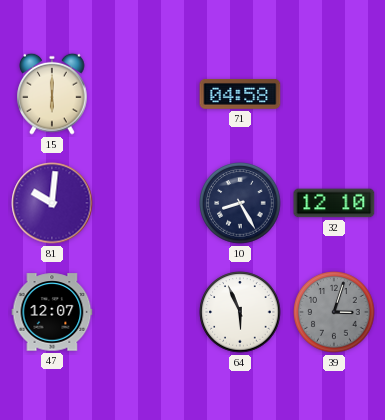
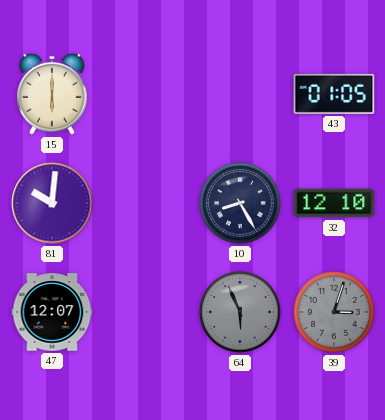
71: 04:58 -> none
43: none -> 01:05
64 dial: white -> grey
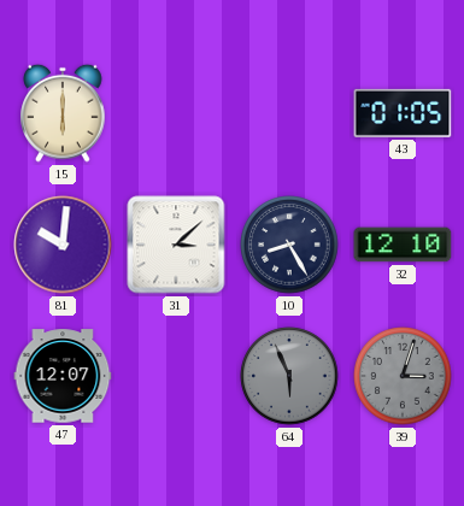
31: none -> 3:08
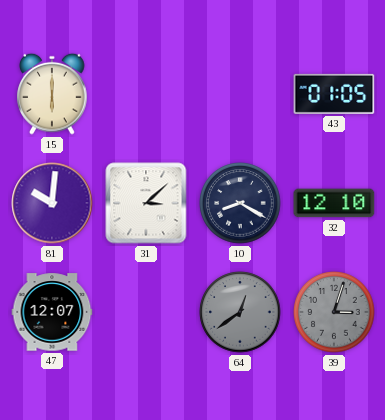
10: 8:25 -> 8:20
64: 5:56 -> 12:39
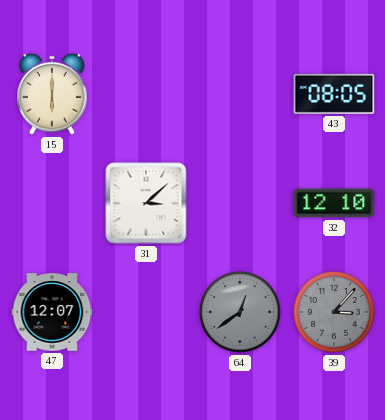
43: 01:05 -> 08:05
81: 10:01 -> none
10: 8:20 -> none
39: 3:03 -> 3:07
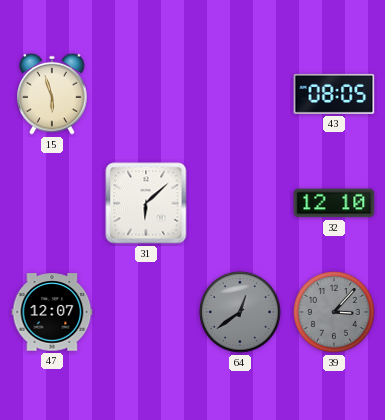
15: 6:00 -> 5:57
31: 3:08 -> 6:08
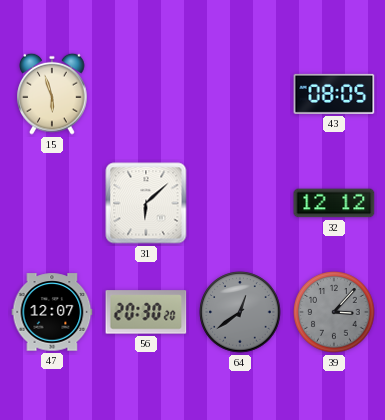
32: 12:10 -> 12:12
56: none -> 20:30
